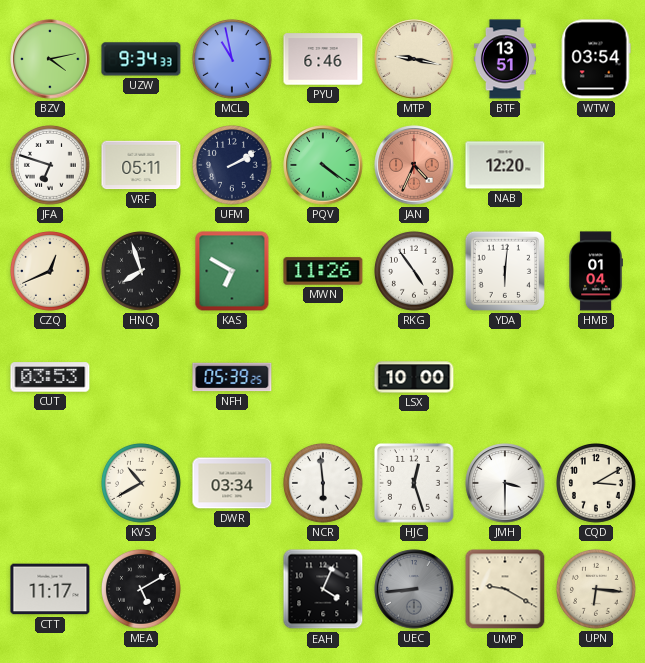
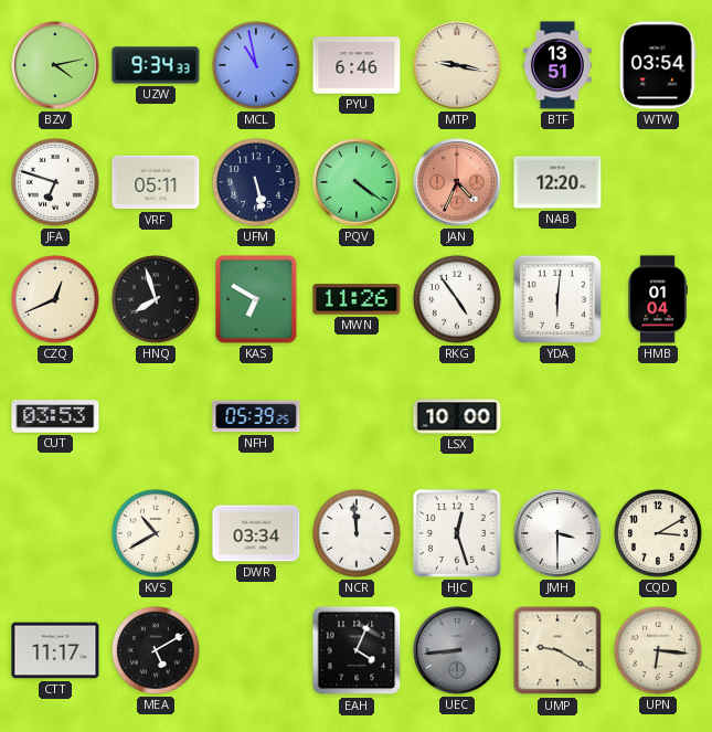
UFM: 2:10 -> 5:28
NCR: 5:59 -> 11:59
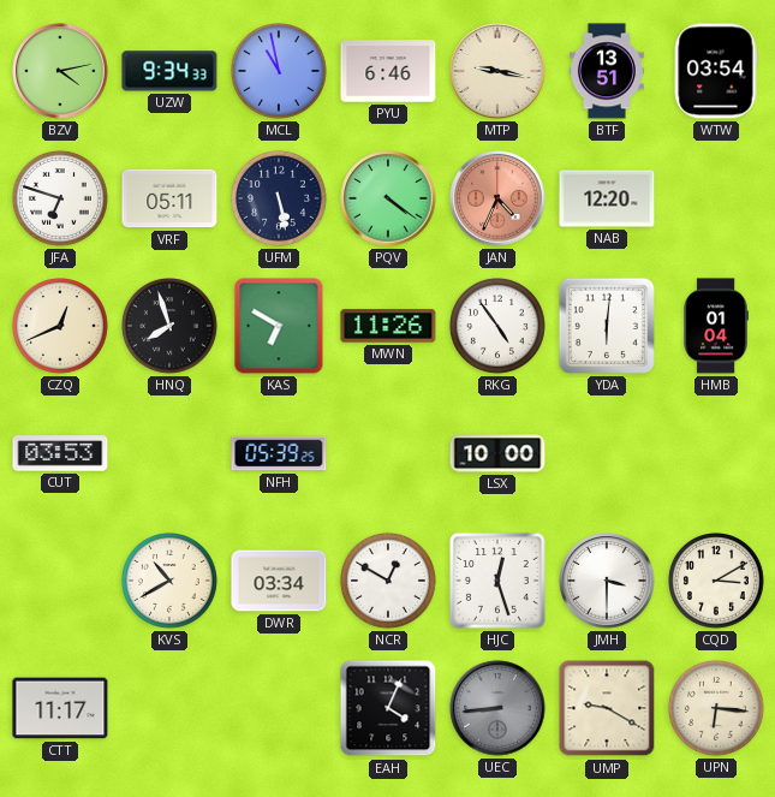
NCR: 11:59 -> 12:50
MEA: 5:10 -> none
